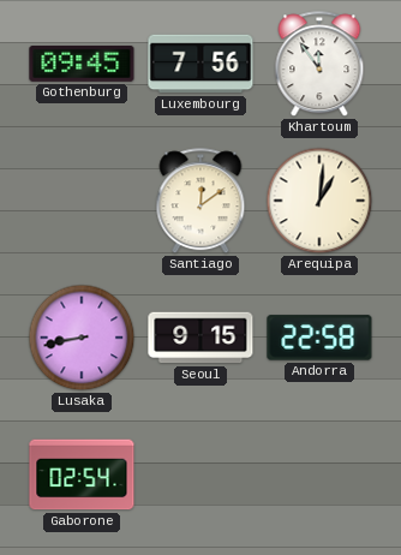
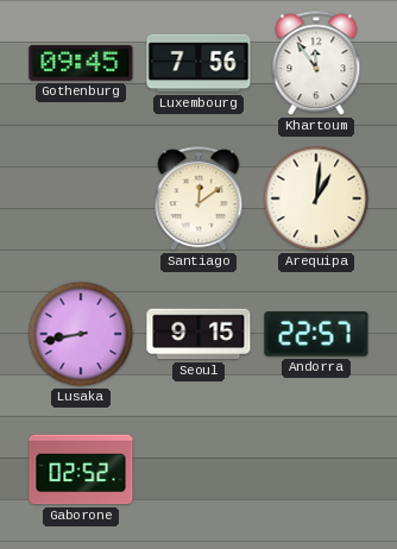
Andorra: 22:58 -> 22:57
Gaborone: 02:54 -> 02:52
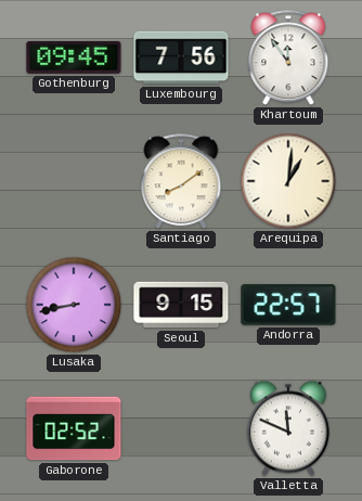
Santiago: 12:09 -> 8:09
Valletta: none -> 11:49
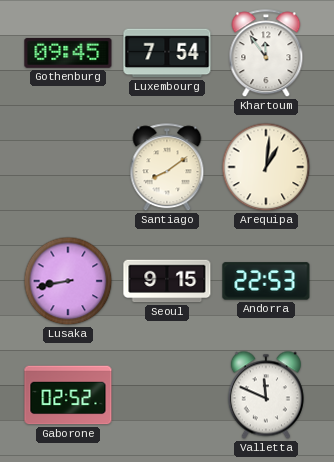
Luxembourg: 7:56 -> 7:54
Andorra: 22:57 -> 22:53
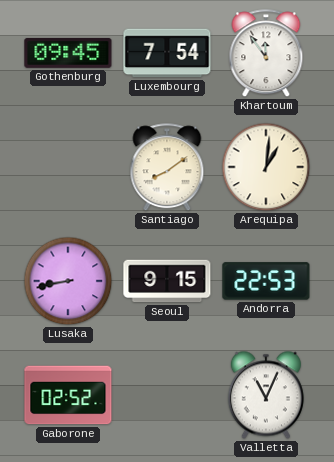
Valletta: 11:49 -> 11:04
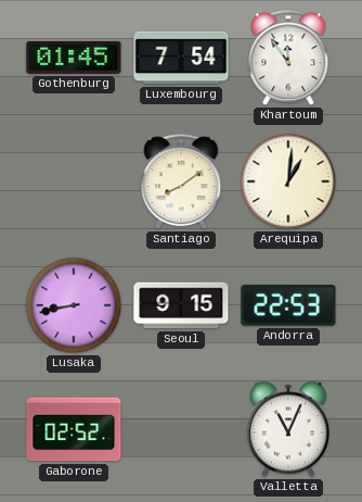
Gothenburg: 09:45 -> 01:45
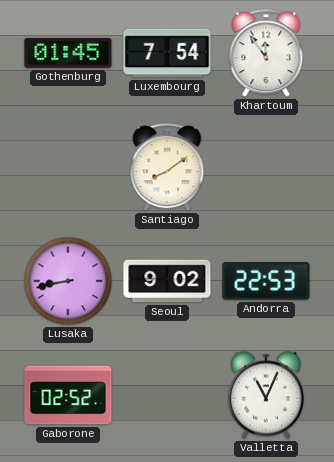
Arequipa: 1:01 -> none
Seoul: 9:15 -> 9:02
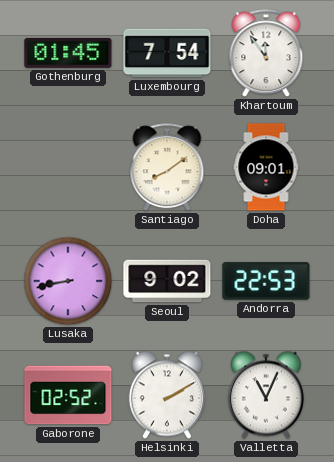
Doha: none -> 09:01
Helsinki: none -> 2:10
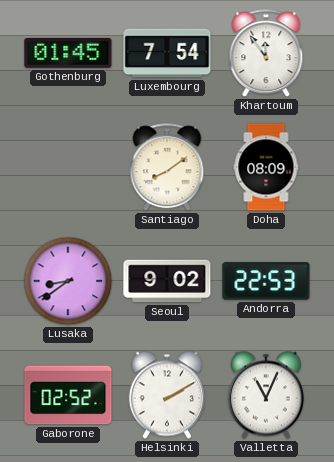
Doha: 09:01 -> 08:09
Lusaka: 8:43 -> 8:39
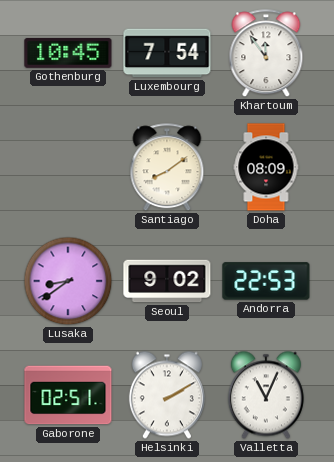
Gothenburg: 01:45 -> 10:45
Gaborone: 02:52 -> 02:51
